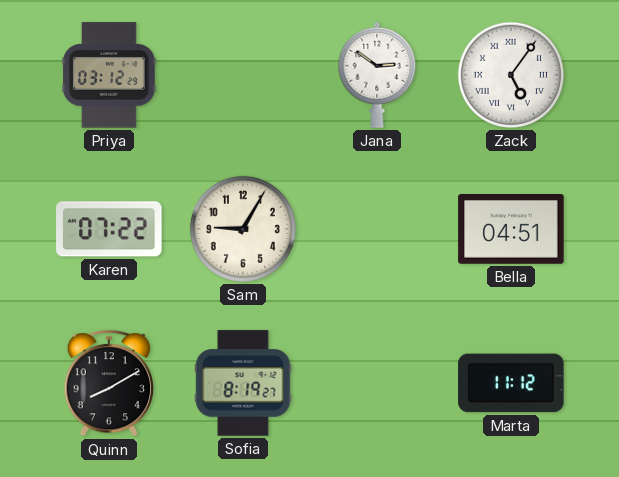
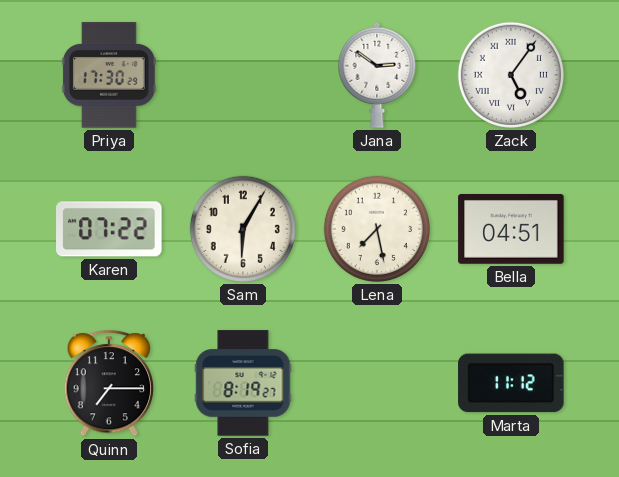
Priya: 03:12 -> 17:30
Sam: 9:05 -> 6:05
Lena: none -> 7:28
Quinn: 8:10 -> 7:15
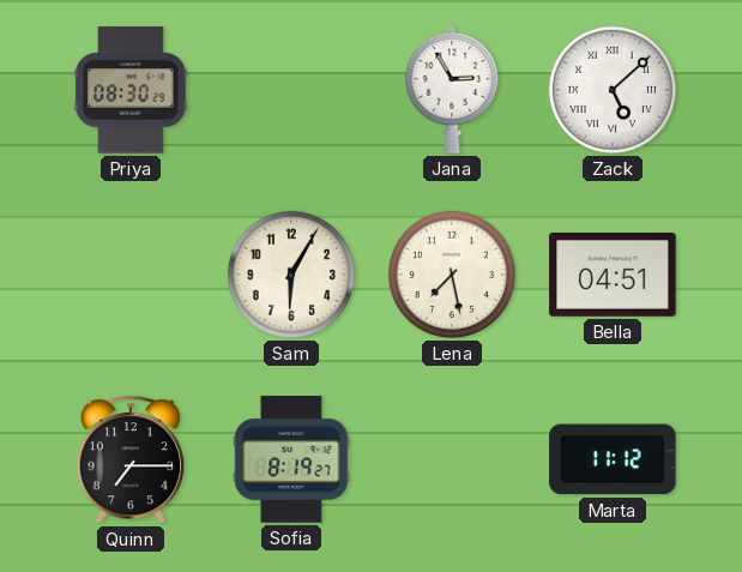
Priya: 17:30 -> 08:30
Jana: 2:51 -> 2:55
Zack: 5:06 -> 5:08
Karen: 07:22 -> none
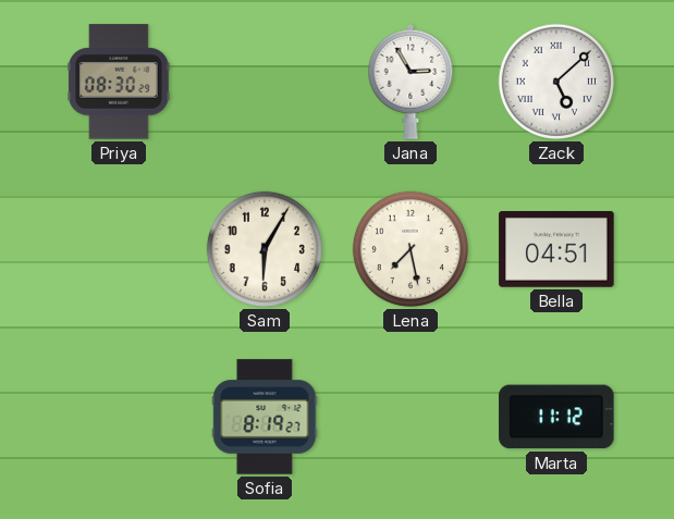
Quinn: 7:15 -> none
